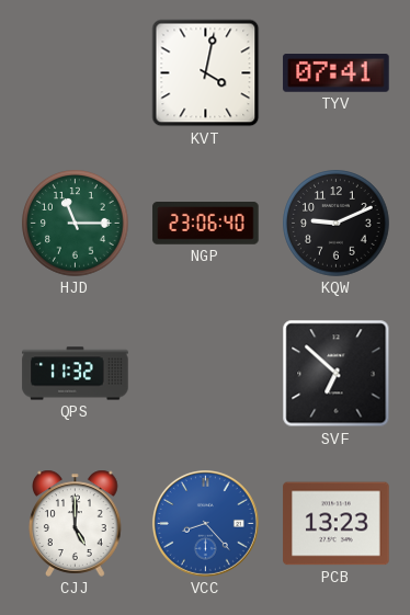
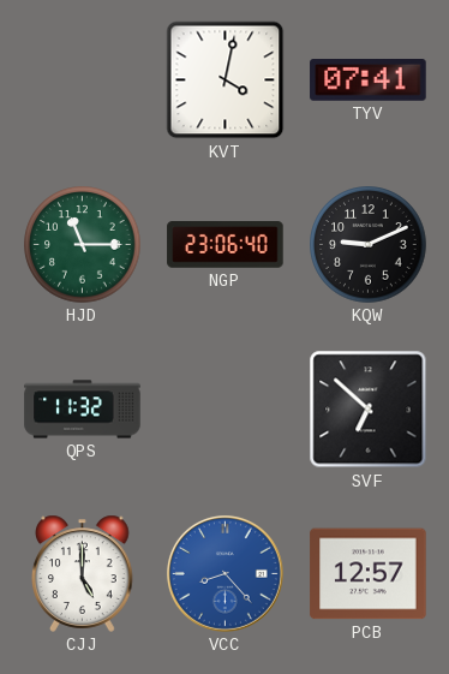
PCB: 13:23 -> 12:57
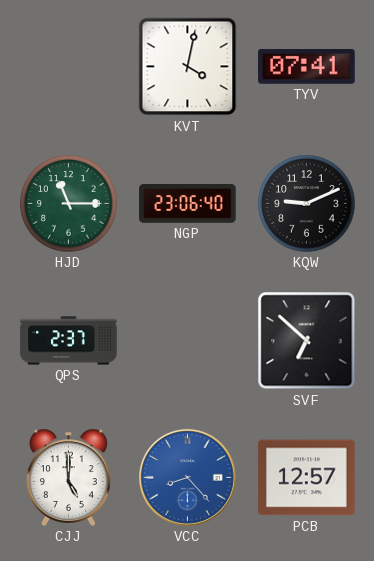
QPS: 11:32 -> 2:37
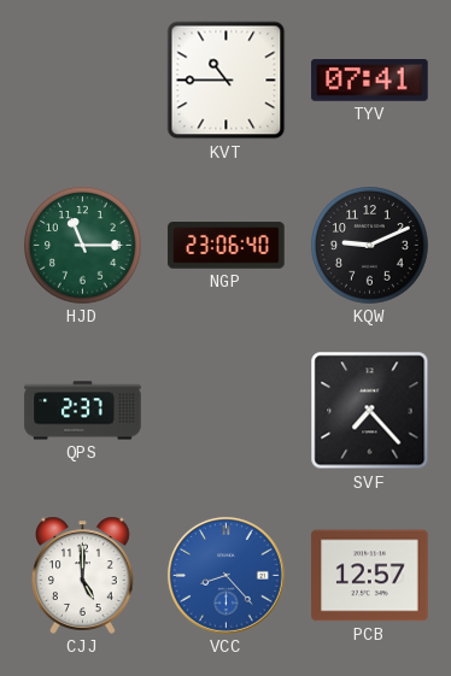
KVT: 4:02 -> 10:45
SVF: 6:52 -> 7:23
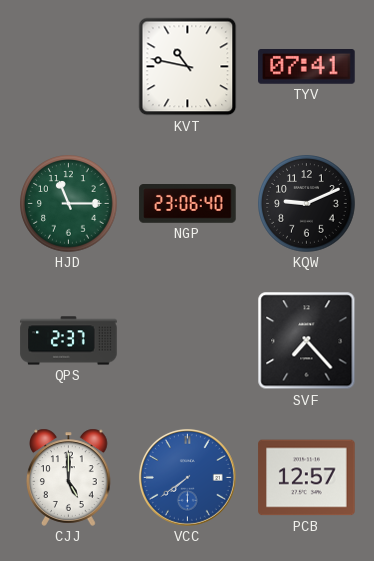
KVT: 10:45 -> 10:47
VCC: 8:23 -> 7:39
